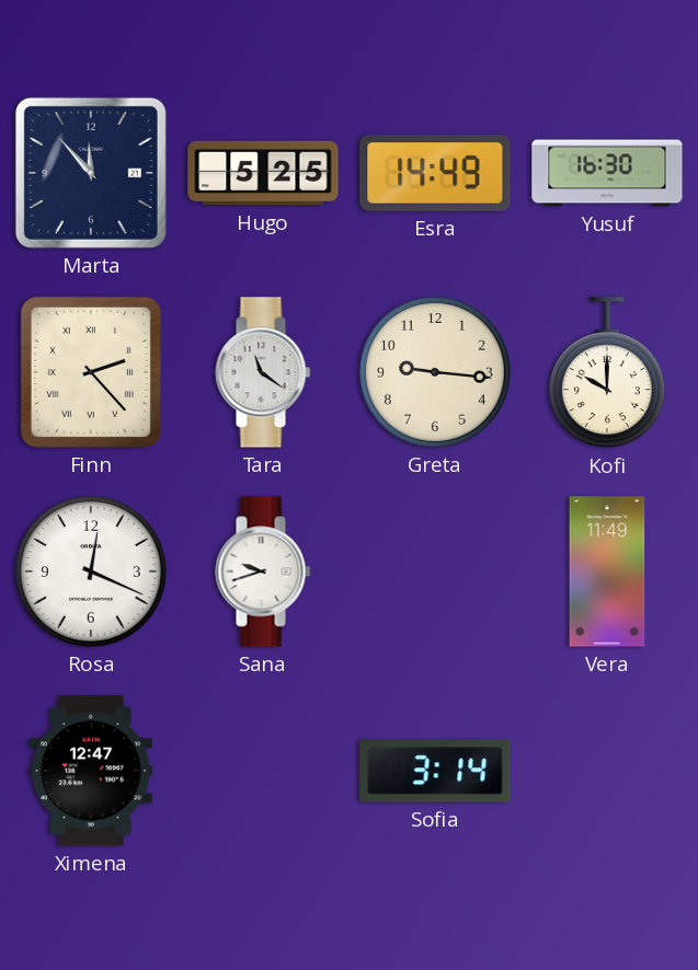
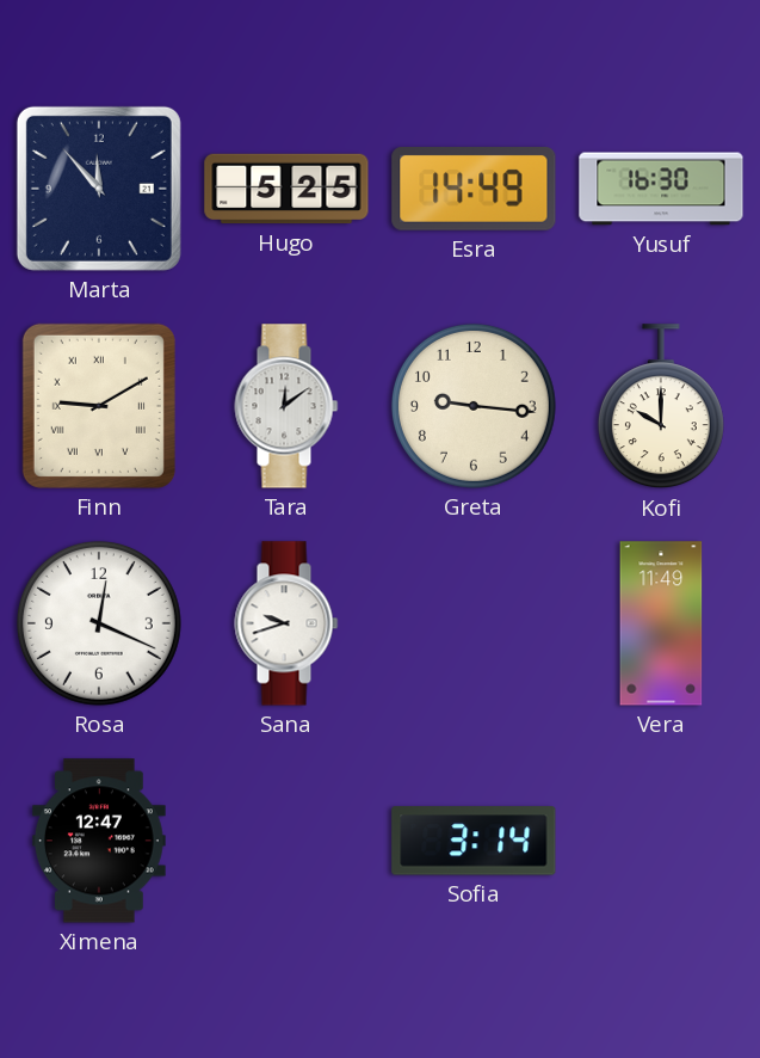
Finn: 2:23 -> 9:10
Tara: 11:21 -> 12:09
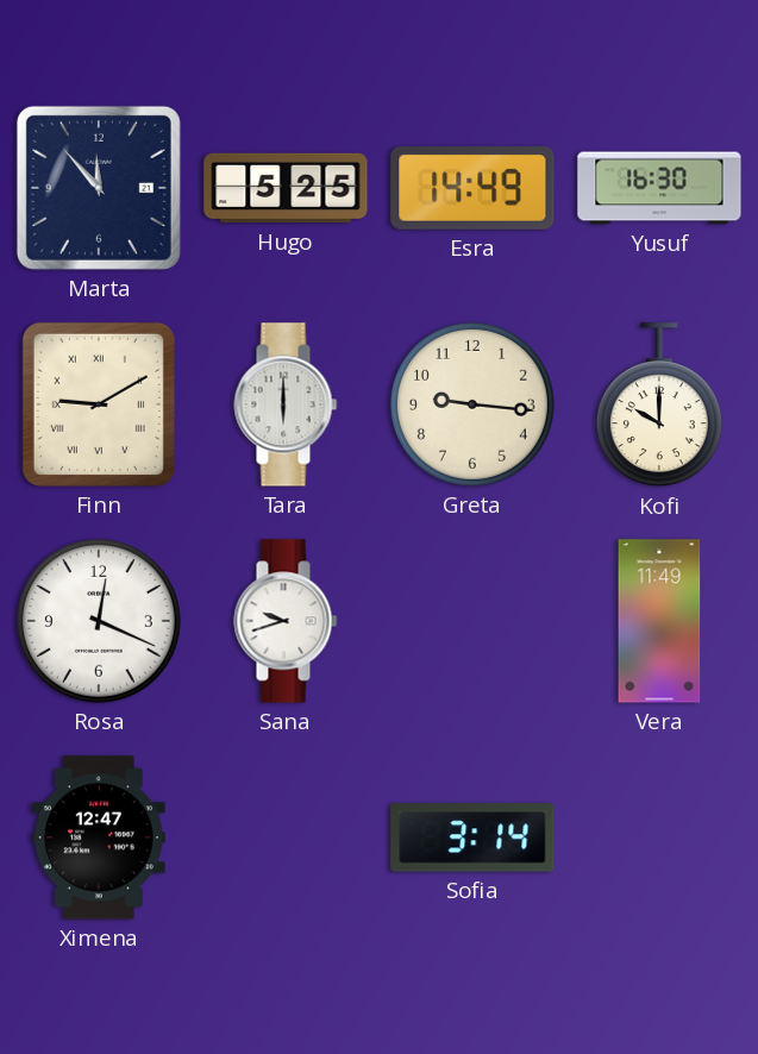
Tara: 12:09 -> 6:00
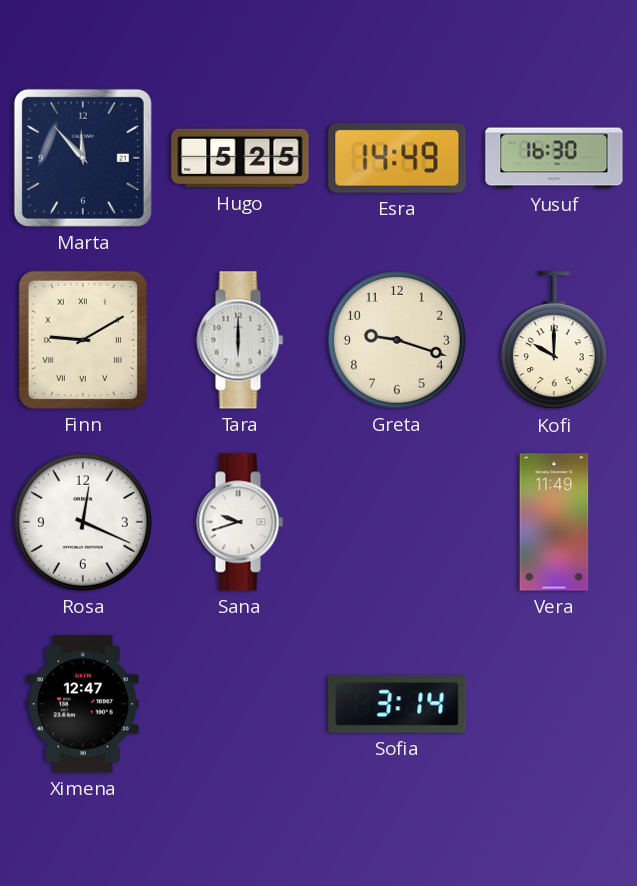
Greta: 9:16 -> 9:18
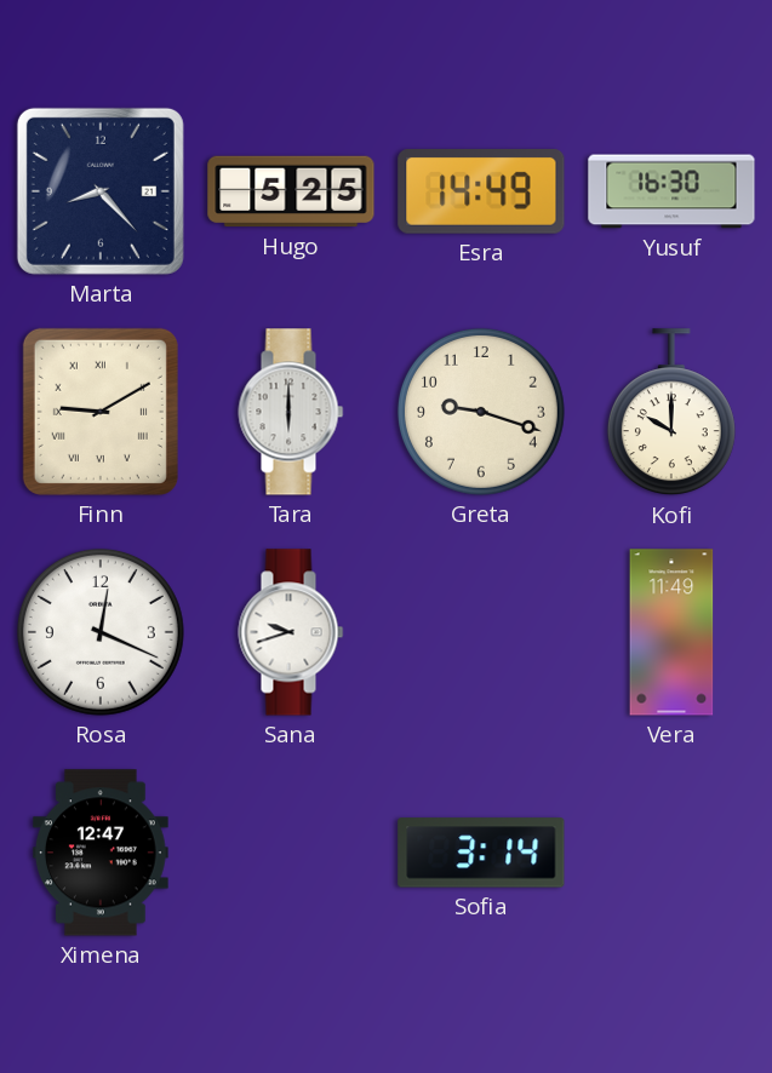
Marta: 11:53 -> 8:23
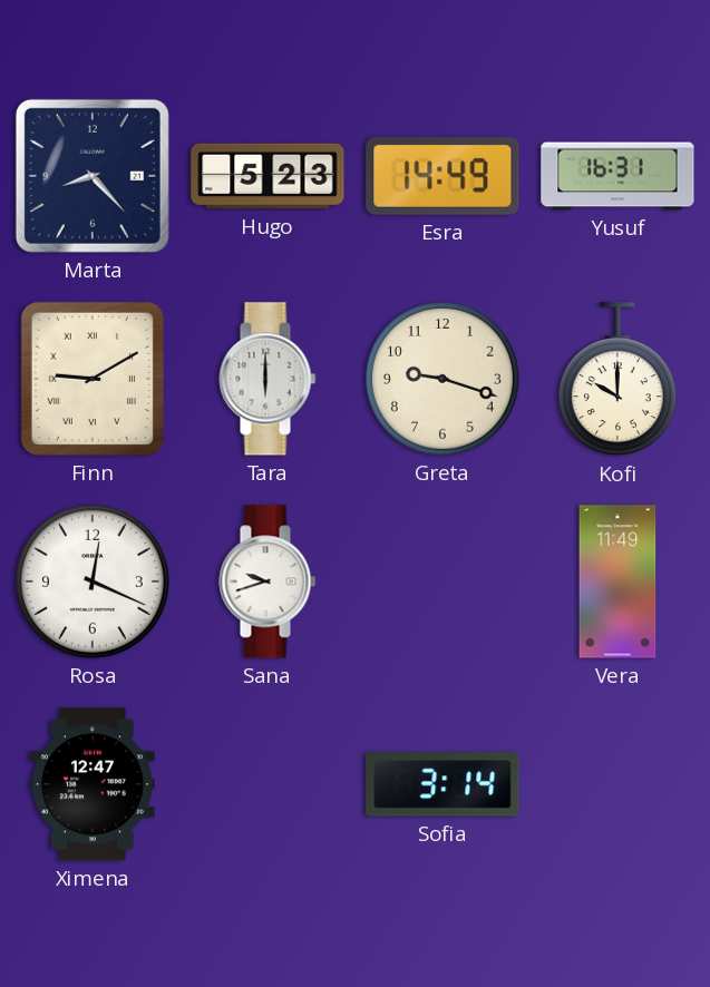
Hugo: 5:25 -> 5:23
Yusuf: 16:30 -> 16:31
